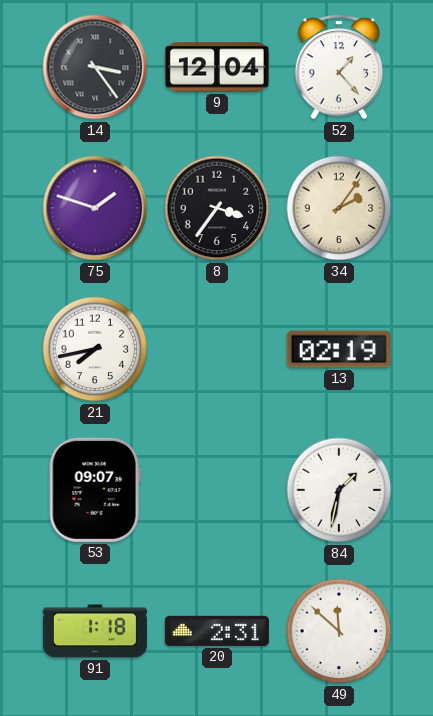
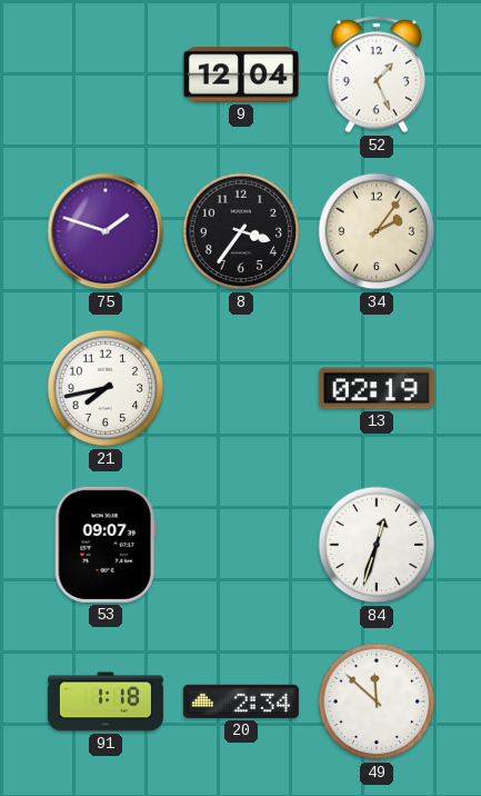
14: 3:24 -> none
52: 1:23 -> 1:26
84: 1:32 -> 12:33
20: 2:31 -> 2:34
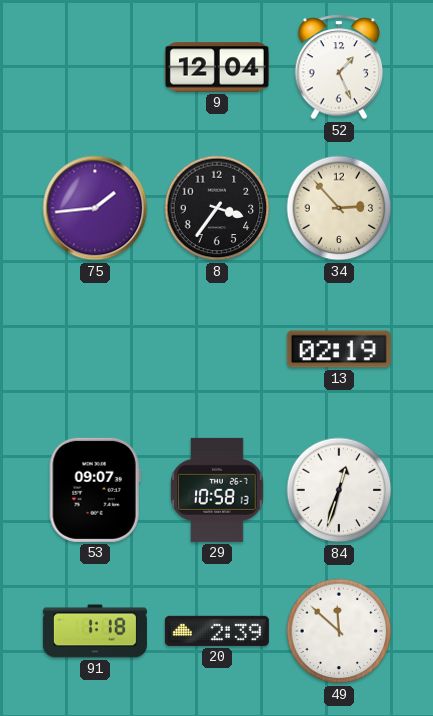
75: 1:48 -> 1:44
34: 2:06 -> 2:53
21: 7:43 -> none
29: none -> 10:58
20: 2:34 -> 2:39
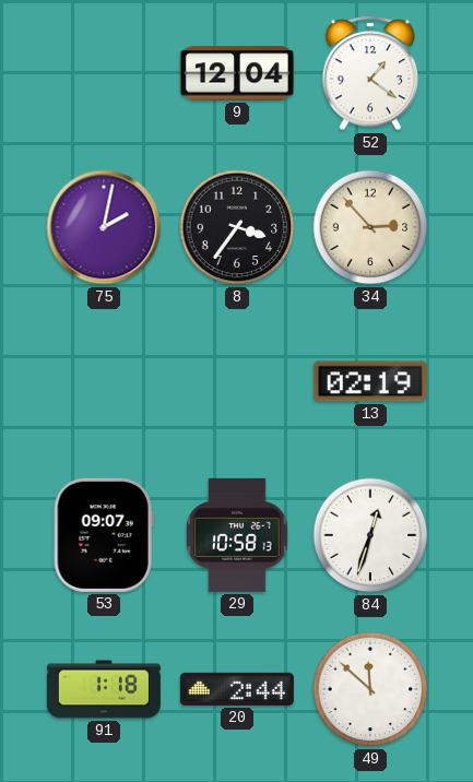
52: 1:26 -> 1:21
75: 1:44 -> 2:02
20: 2:39 -> 2:44
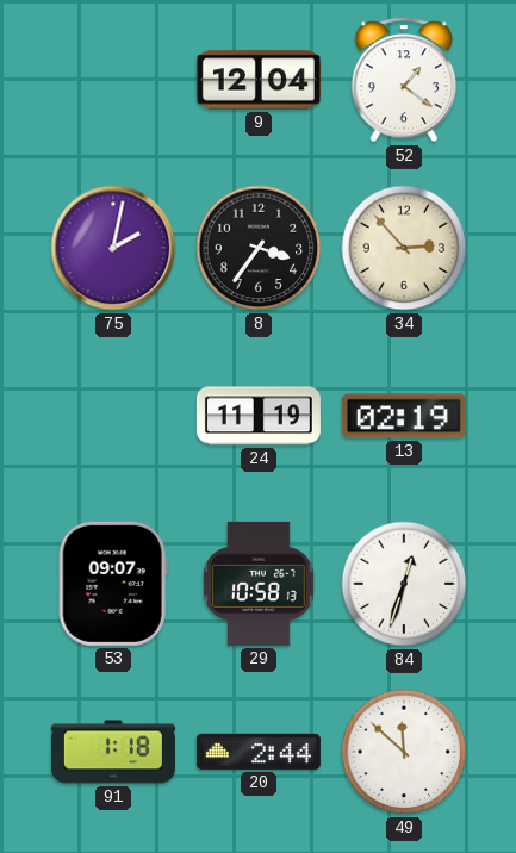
24: none -> 11:19
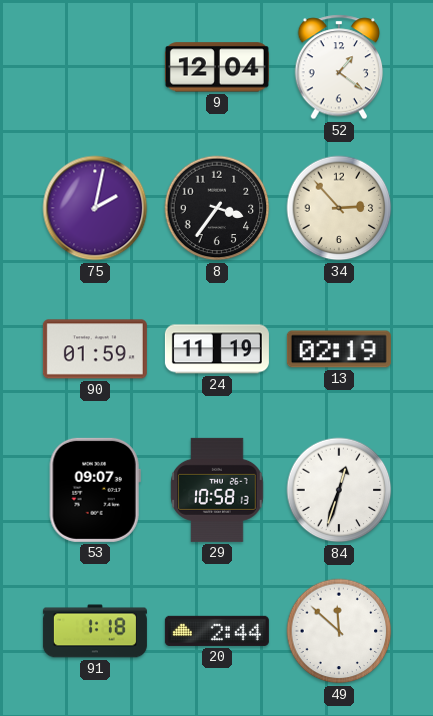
90: none -> 01:59
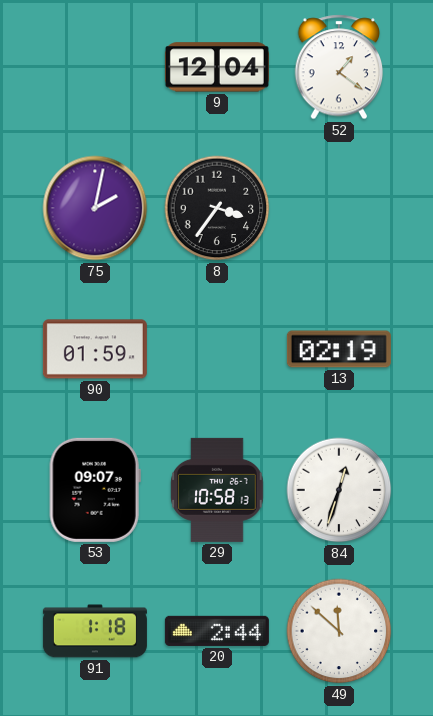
34: 2:53 -> none
24: 11:19 -> none
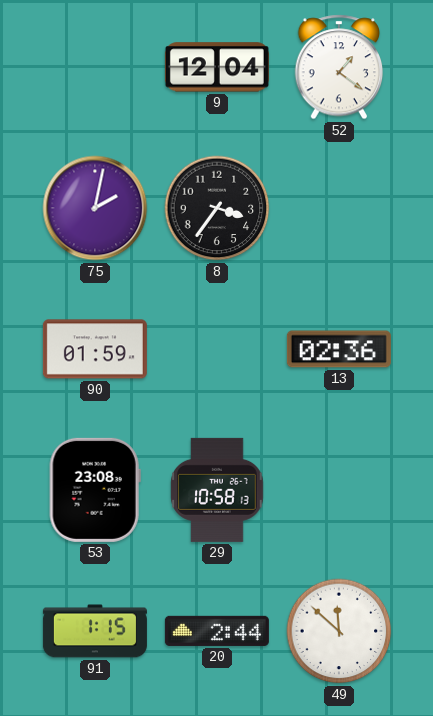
13: 02:19 -> 02:36
53: 09:07 -> 23:08
84: 12:33 -> none
91: 1:18 -> 1:15
